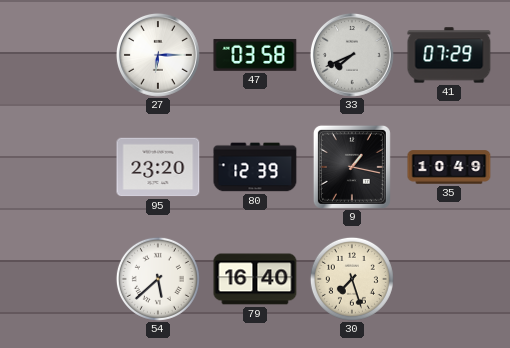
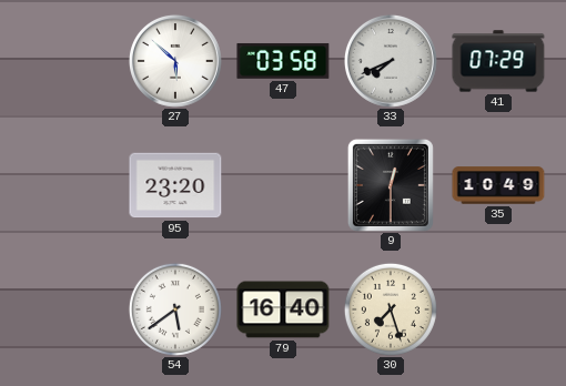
27: 6:15 -> 5:52
80: 12:39 -> none
9: 1:17 -> 12:30
54: 5:38 -> 5:39
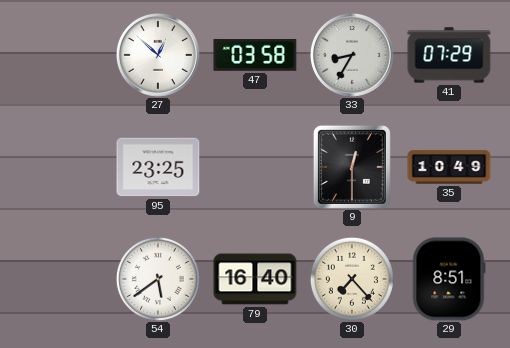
27: 5:52 -> 12:52
33: 7:41 -> 8:35
95: 23:20 -> 23:25
30: 7:27 -> 7:23
29: none -> 8:51
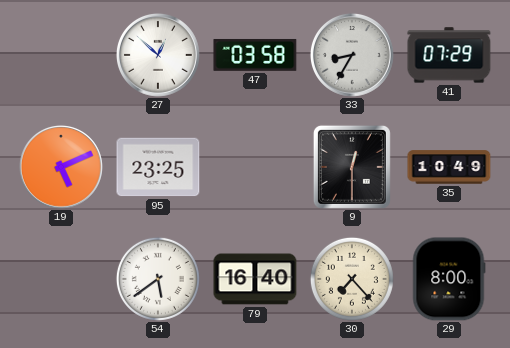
19: none -> 5:11
29: 8:51 -> 8:00
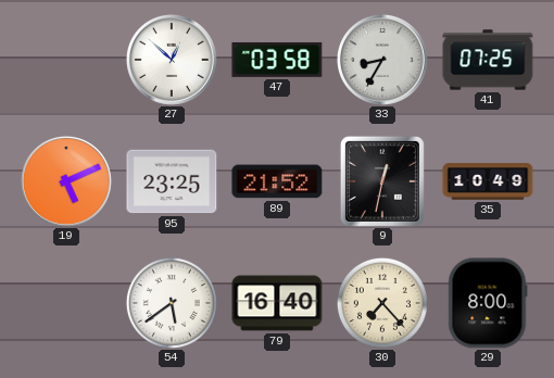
41: 07:29 -> 07:25
89: none -> 21:52
9: 12:30 -> 12:32
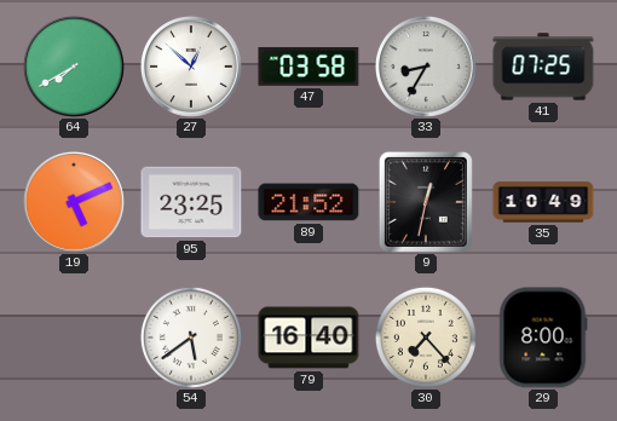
64: none -> 7:40
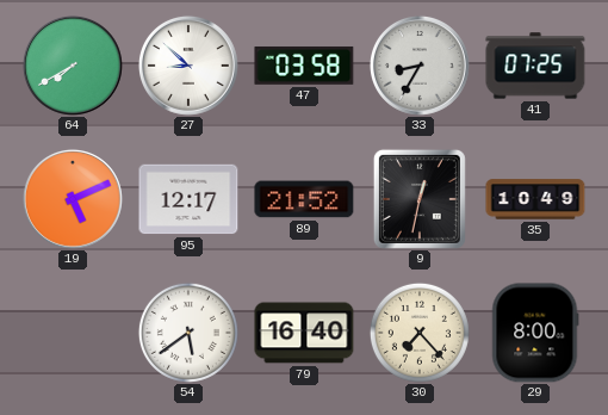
27: 12:52 -> 8:52
95: 23:25 -> 12:17
